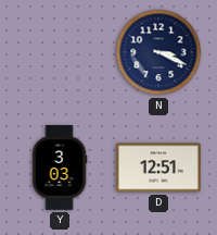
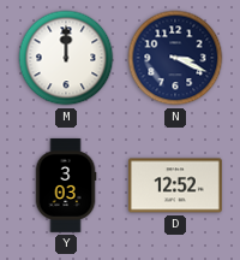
M: none -> 12:00
D: 12:51 -> 12:52
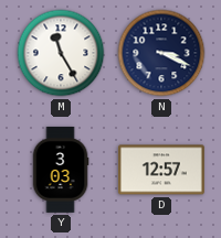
M: 12:00 -> 11:25
D: 12:52 -> 12:57
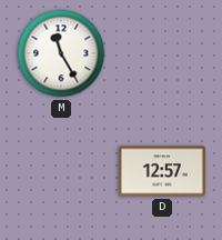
N: 3:19 -> none
Y: 3:03 -> none
